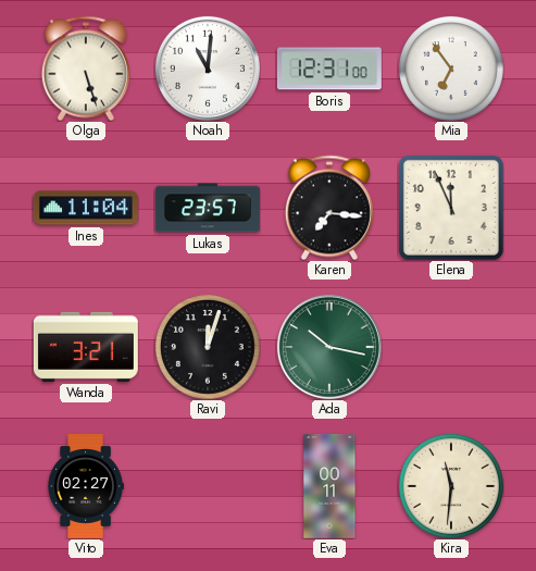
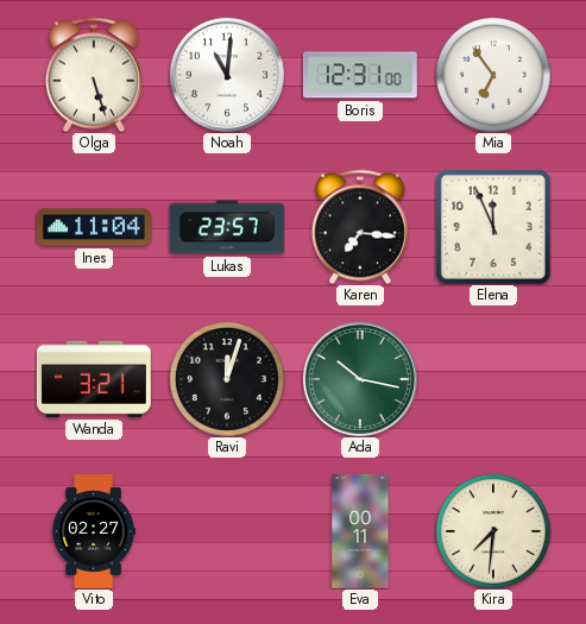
Kira: 11:31 -> 7:31
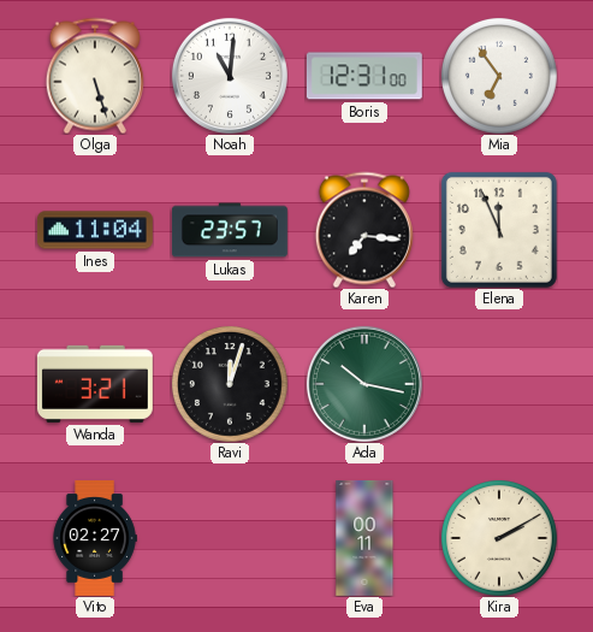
Kira: 7:31 -> 2:10
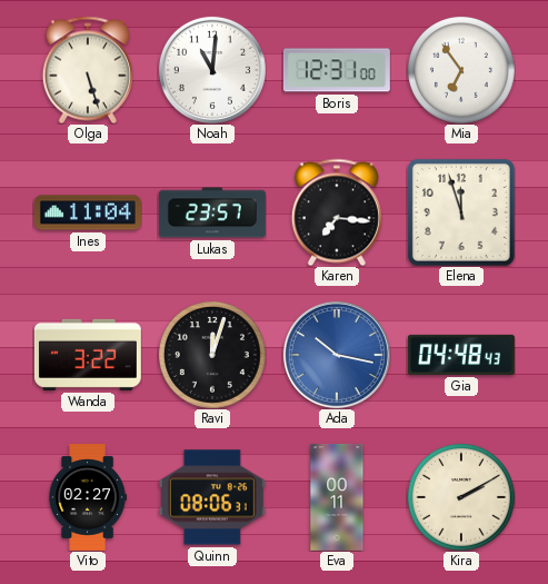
Elena: 11:56 -> 11:57
Wanda: 3:21 -> 3:22
Ada dial: green -> blue
Gia: none -> 04:48
Quinn: none -> 08:06
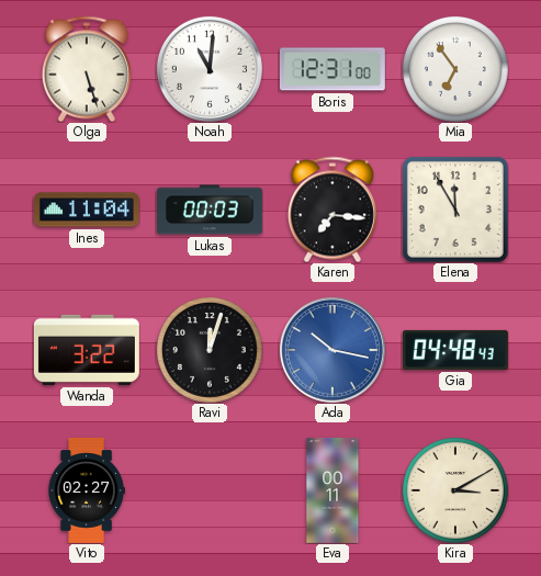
Lukas: 23:57 -> 00:03
Elena: 11:57 -> 11:55
Quinn: 08:06 -> none
Kira: 2:10 -> 3:10
